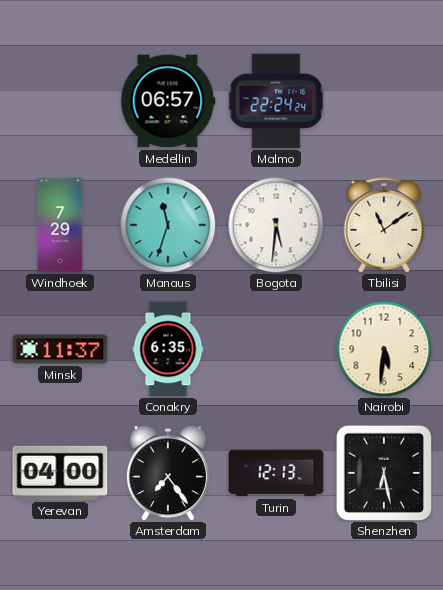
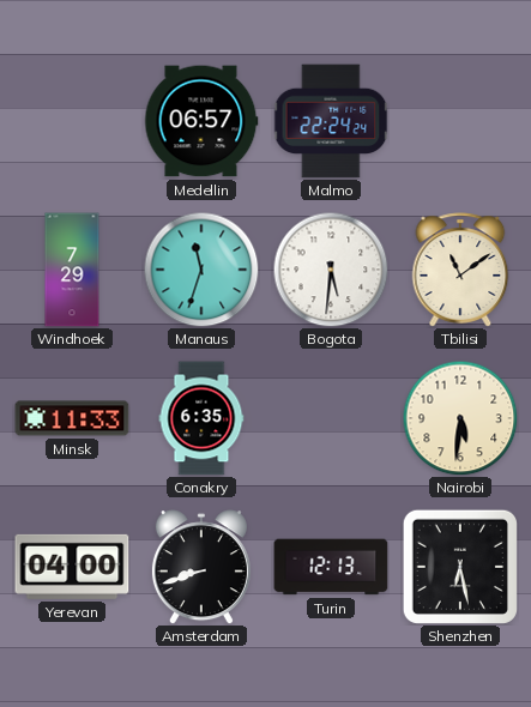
Minsk: 11:37 -> 11:33
Amsterdam: 7:24 -> 8:42
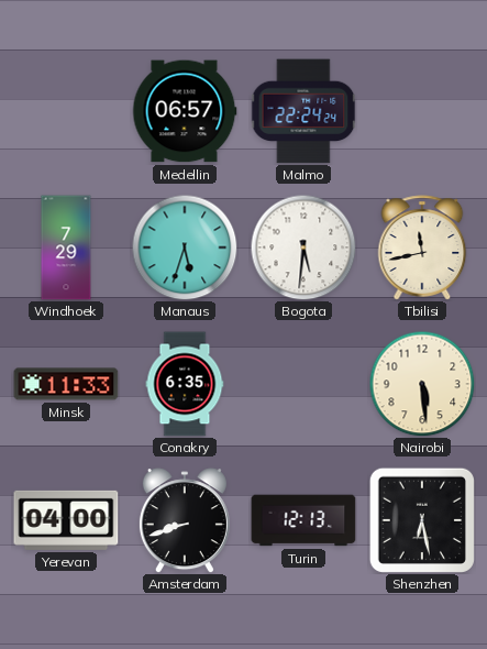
Manaus: 11:33 -> 5:33
Tbilisi: 11:09 -> 11:43
Nairobi: 5:31 -> 5:29
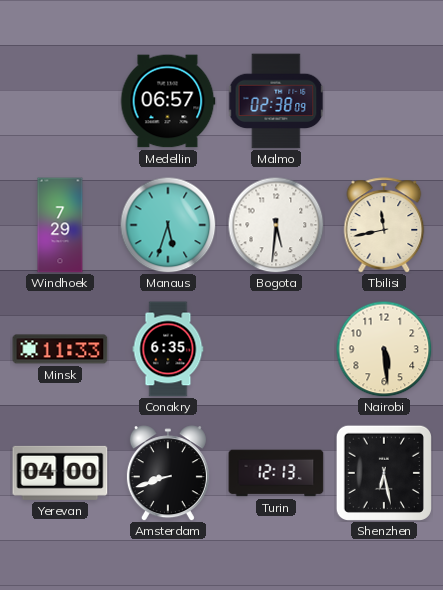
Malmo: 22:24 -> 02:38
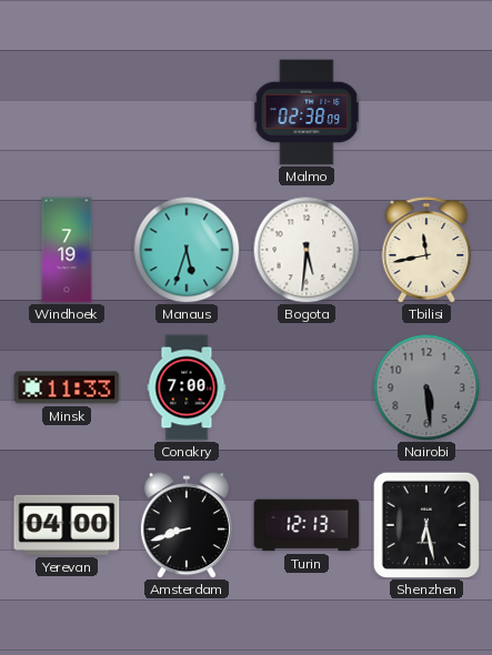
Medellin: 06:57 -> none
Windhoek: 7:29 -> 7:19
Conakry: 6:35 -> 7:00
Nairobi dial: cream -> grey
